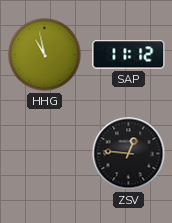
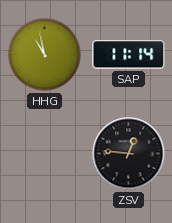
SAP: 11:12 -> 11:14
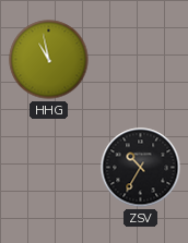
SAP: 11:14 -> none
ZSV: 12:46 -> 10:35
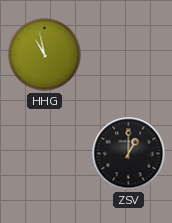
ZSV: 10:35 -> 1:00
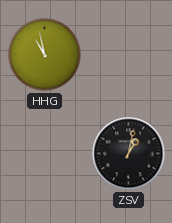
ZSV: 1:00 -> 1:02
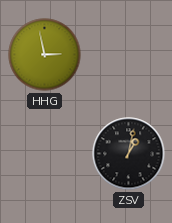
HHG: 10:58 -> 2:58
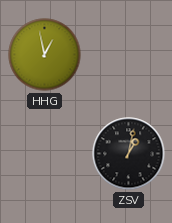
HHG: 2:58 -> 12:58
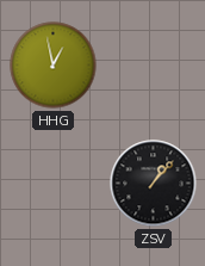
ZSV: 1:02 -> 1:07
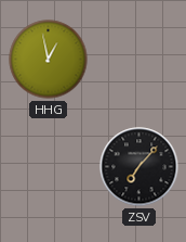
ZSV: 1:07 -> 7:07
